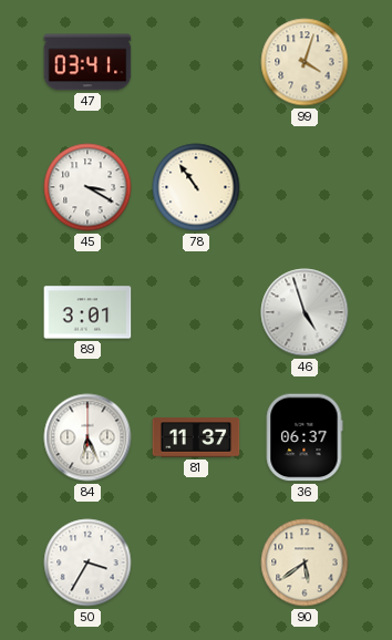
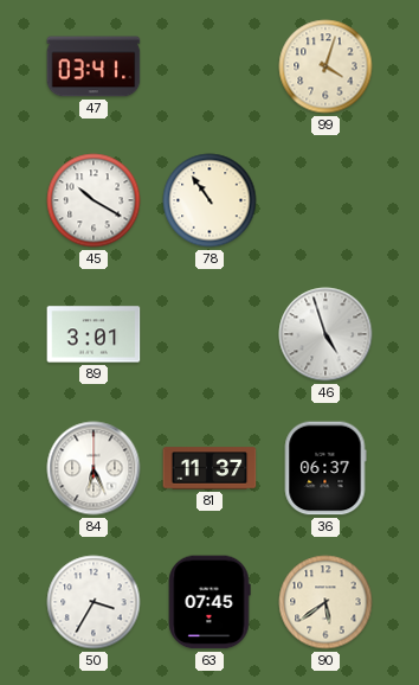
45: 3:20 -> 10:20
63: none -> 07:45
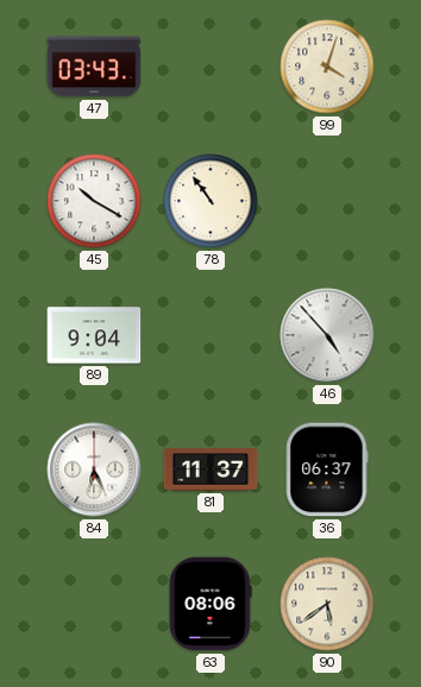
47: 03:41 -> 03:43
89: 3:01 -> 9:04
46: 4:57 -> 4:53
50: 3:35 -> none
63: 07:45 -> 08:06
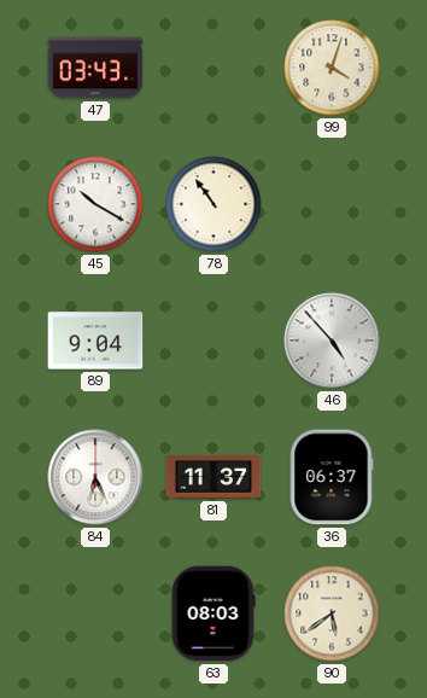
63: 08:06 -> 08:03
